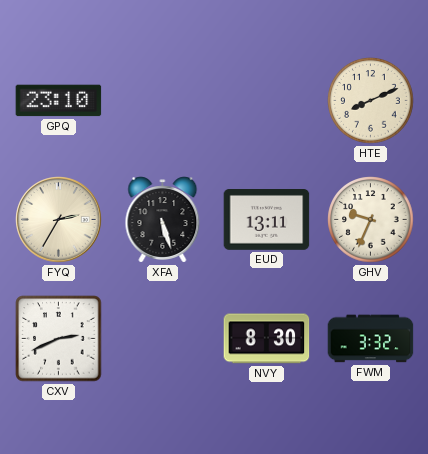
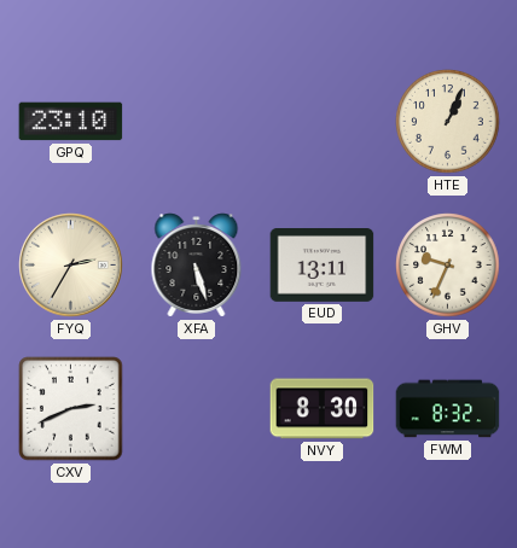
HTE: 8:11 -> 1:04
FWM: 3:32 -> 8:32
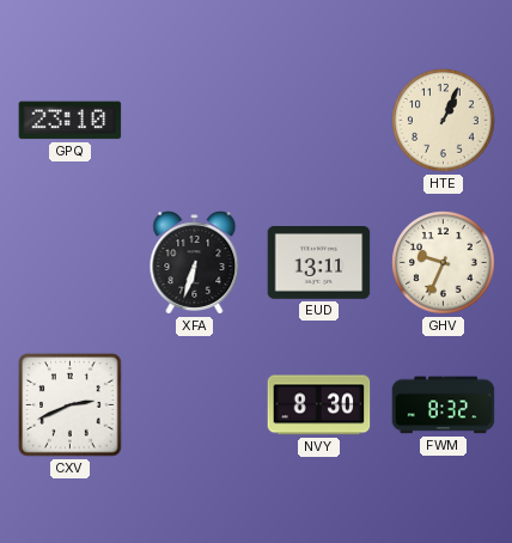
FYQ: 2:35 -> none
XFA: 5:27 -> 6:33
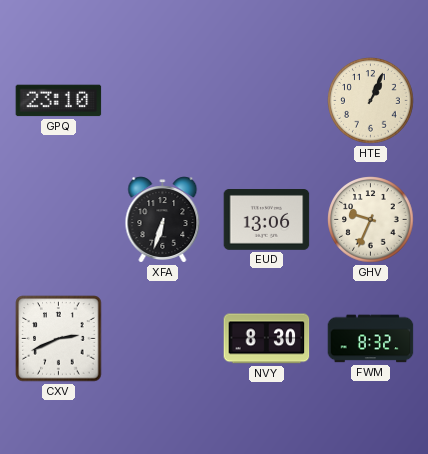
EUD: 13:11 -> 13:06
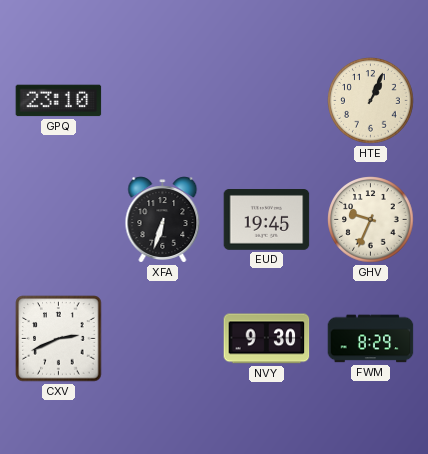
EUD: 13:06 -> 19:45
NVY: 8:30 -> 9:30
FWM: 8:32 -> 8:29
